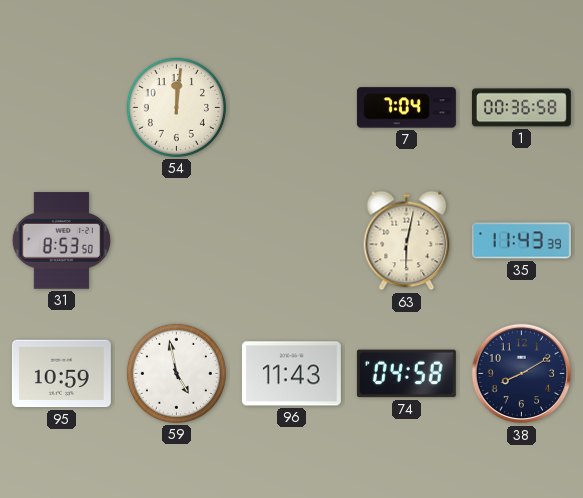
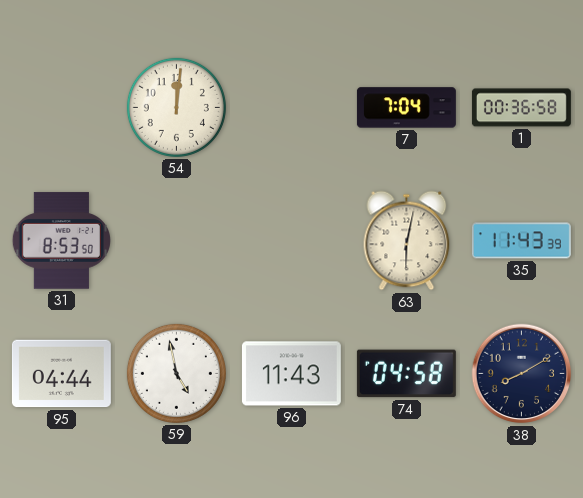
95: 10:59 -> 04:44
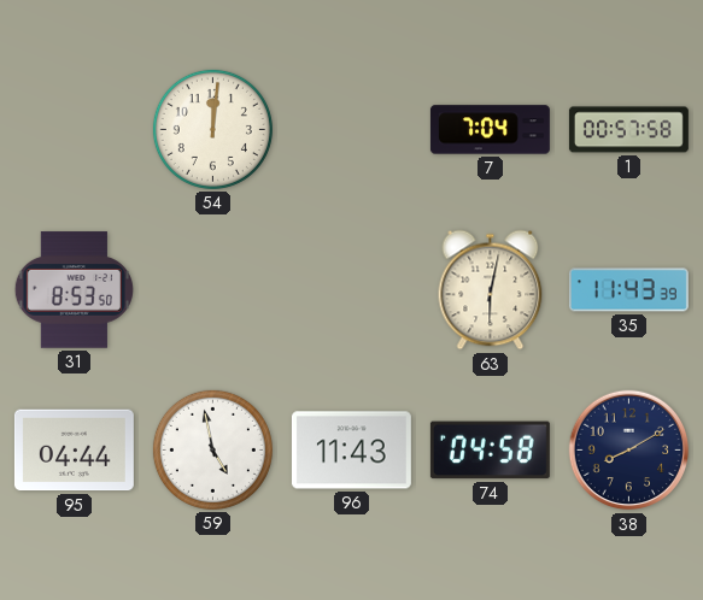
1: 00:36 -> 00:57
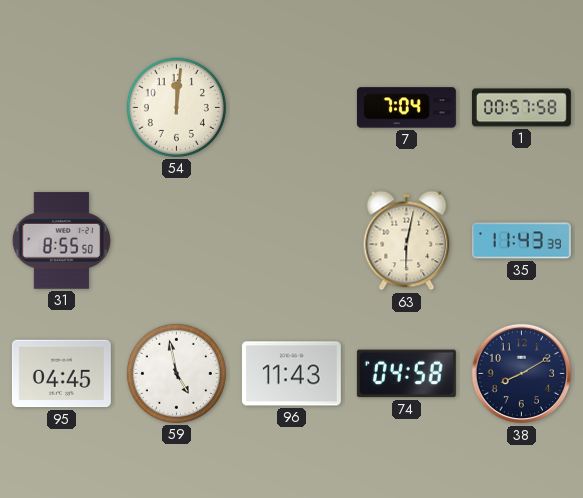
31: 8:53 -> 8:55
95: 04:44 -> 04:45
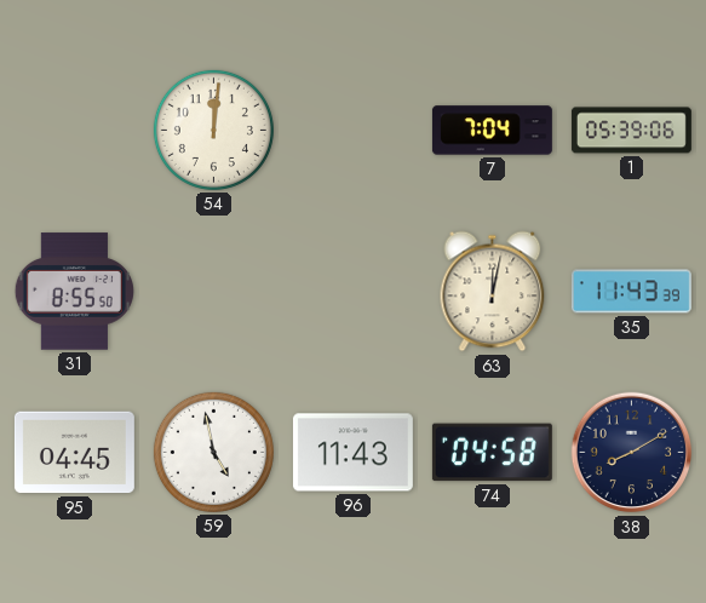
1: 00:57 -> 05:39
63: 6:02 -> 12:02
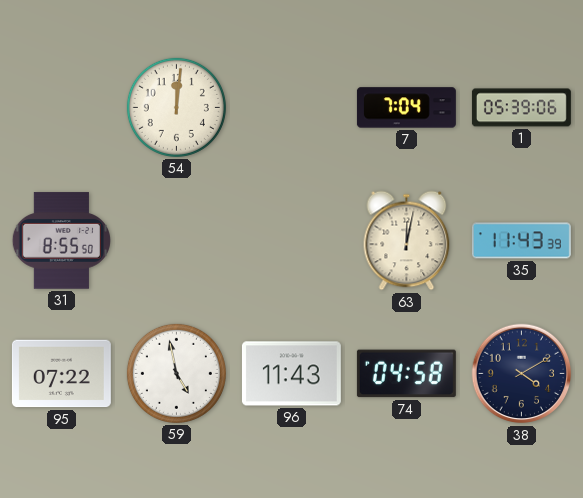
95: 04:45 -> 07:22
38: 8:10 -> 4:10
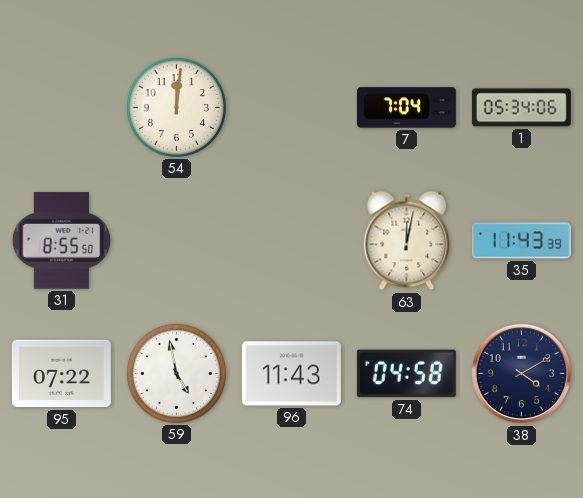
1: 05:39 -> 05:34
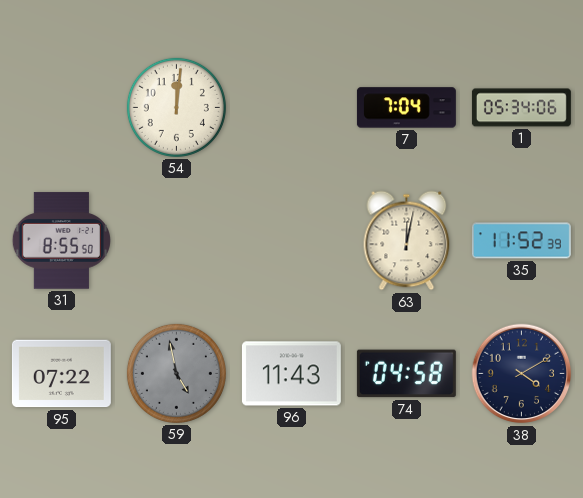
35: 11:43 -> 11:52
59 dial: white -> grey
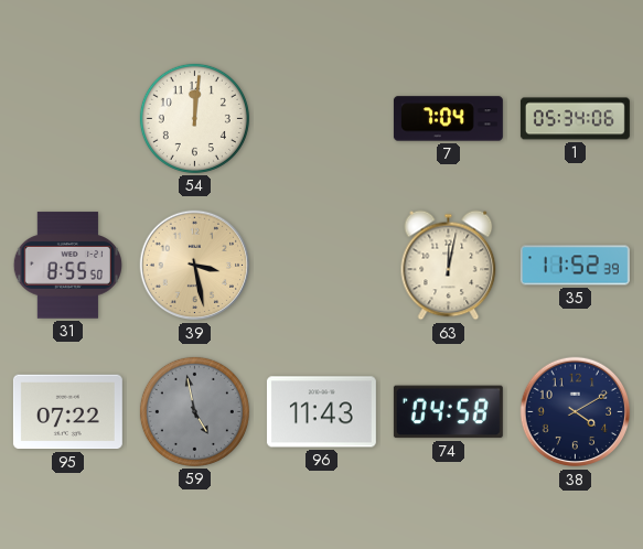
39: none -> 3:28
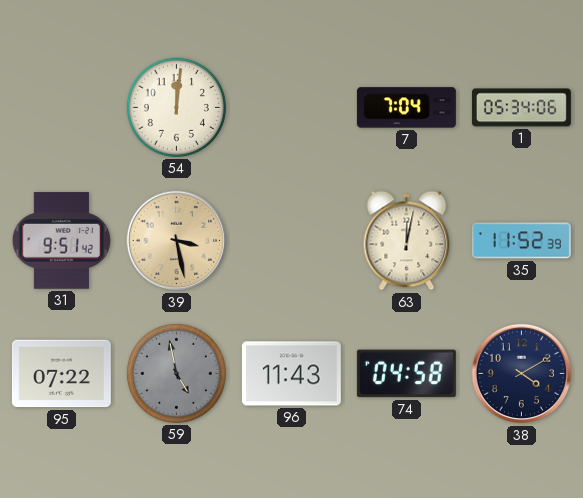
31: 8:55 -> 9:51
